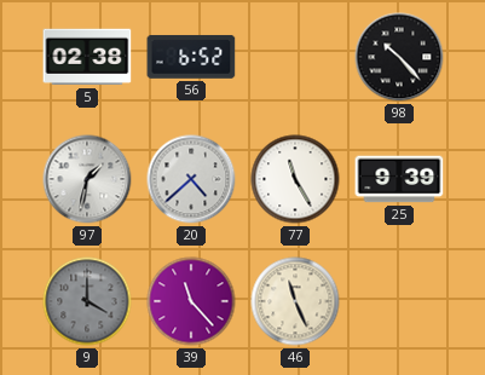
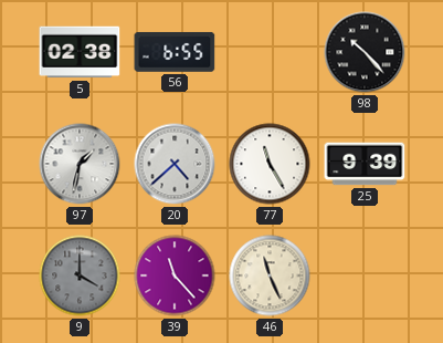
56: 6:52 -> 6:55
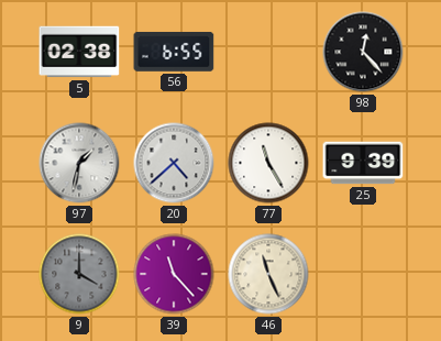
98: 10:23 -> 12:23
